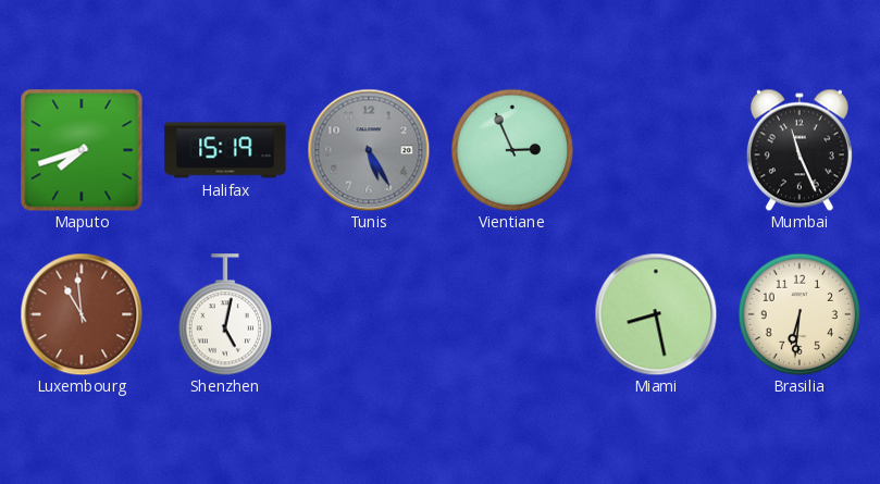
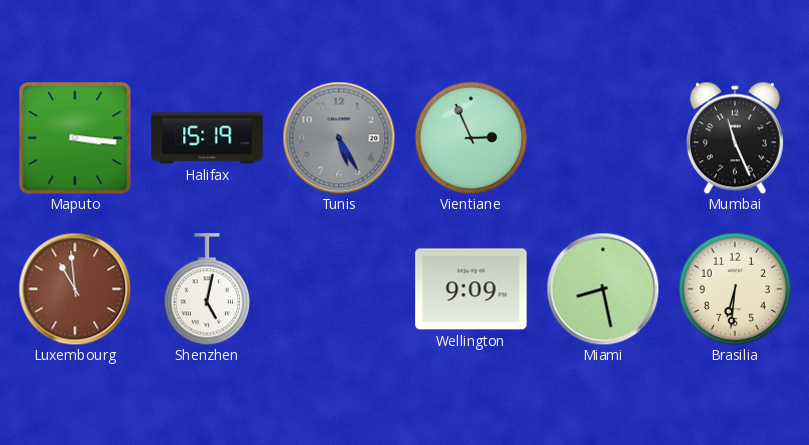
Maputo: 7:42 -> 3:16
Wellington: none -> 9:09
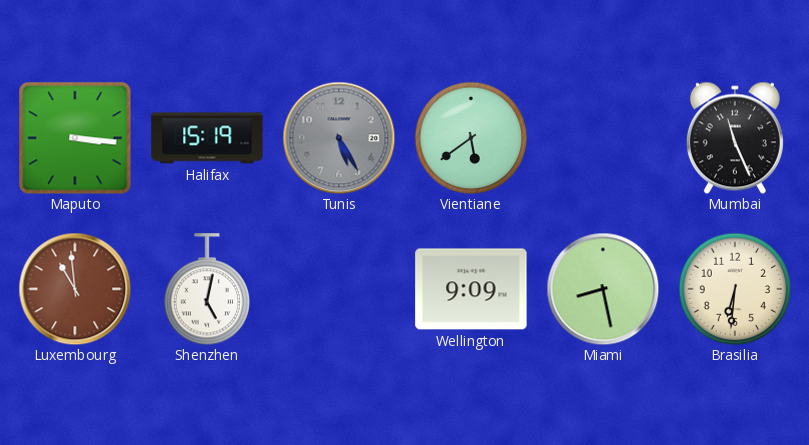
Vientiane: 2:56 -> 5:39
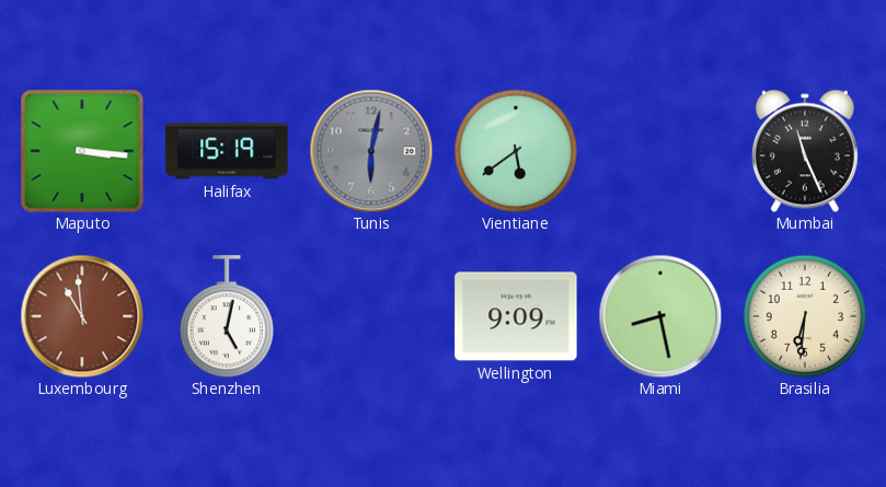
Tunis: 5:25 -> 6:02
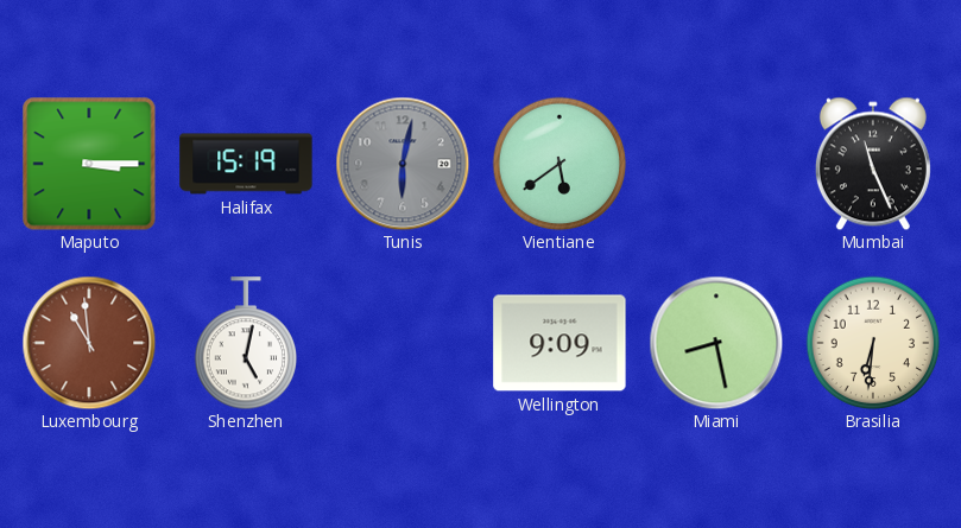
Maputo: 3:16 -> 3:15
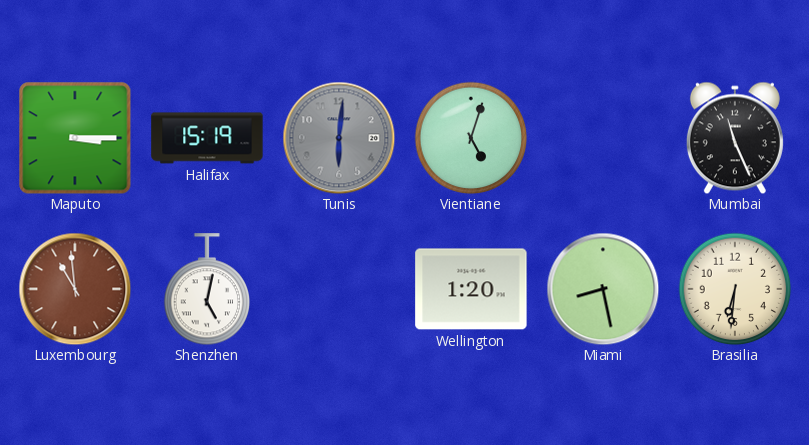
Tunis: 6:02 -> 6:01
Vientiane: 5:39 -> 5:03
Wellington: 9:09 -> 1:20
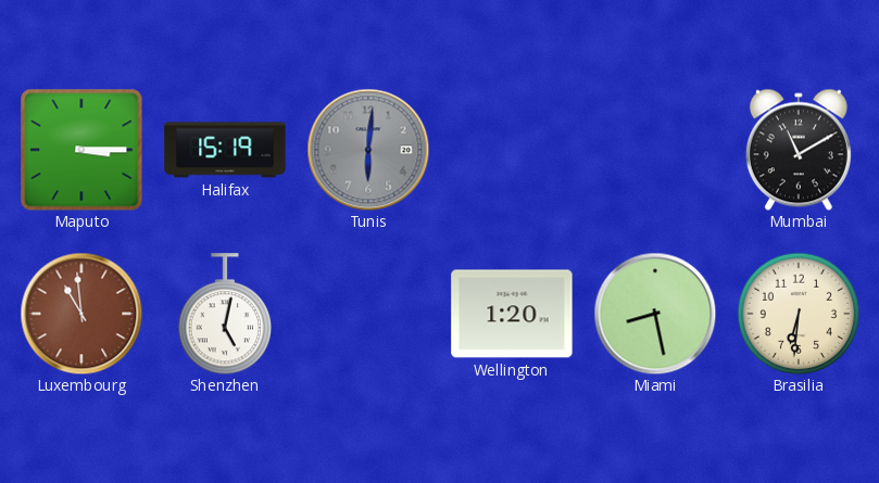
Vientiane: 5:03 -> none
Mumbai: 11:26 -> 11:10
